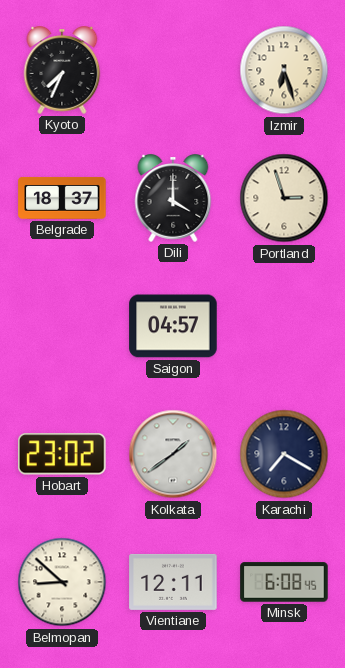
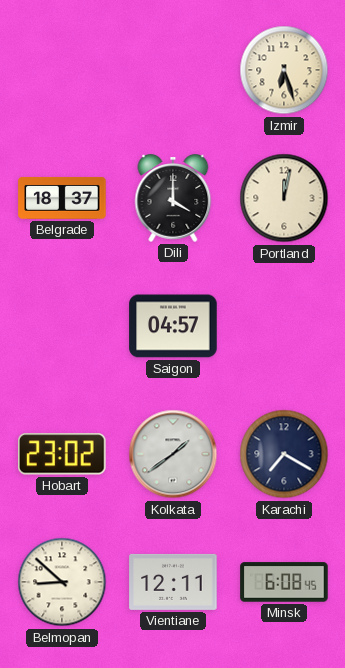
Kyoto: 7:34 -> none
Portland: 2:57 -> 12:02
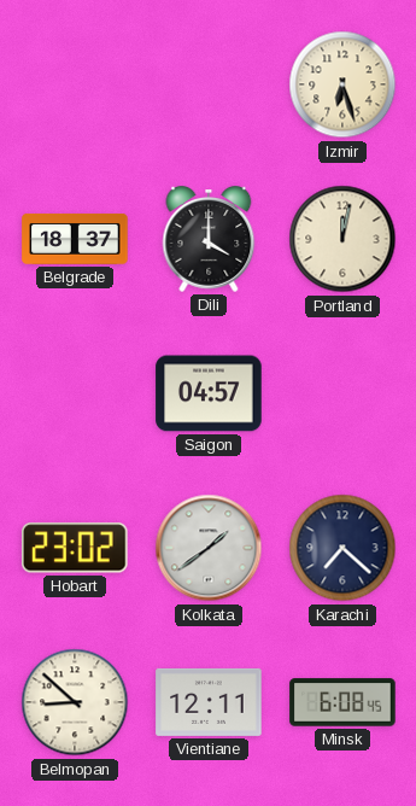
Karachi: 7:20 -> 7:22
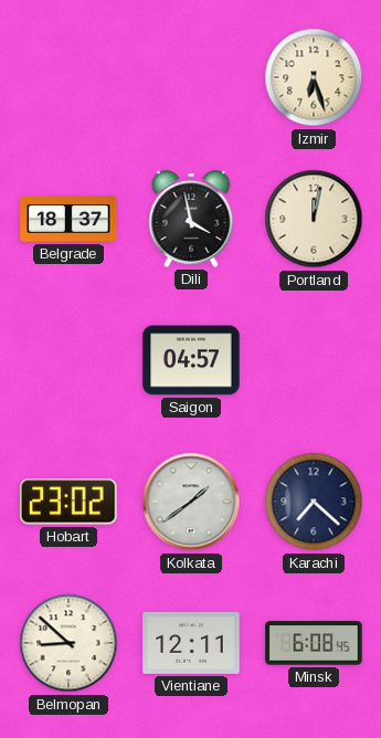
Dili: 4:00 -> 3:58
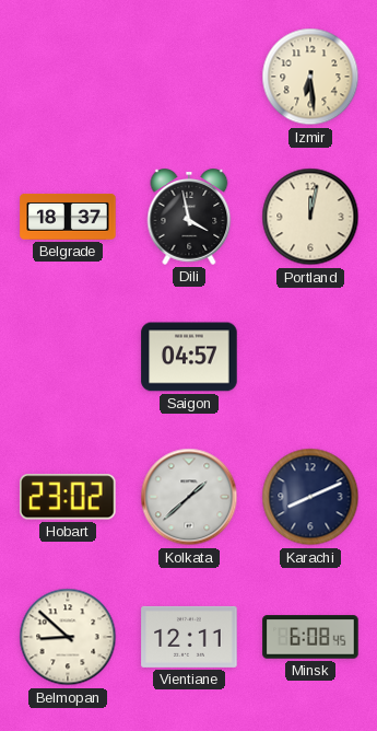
Izmir: 6:27 -> 6:29
Kolkata: 1:39 -> 1:38
Karachi: 7:22 -> 8:11
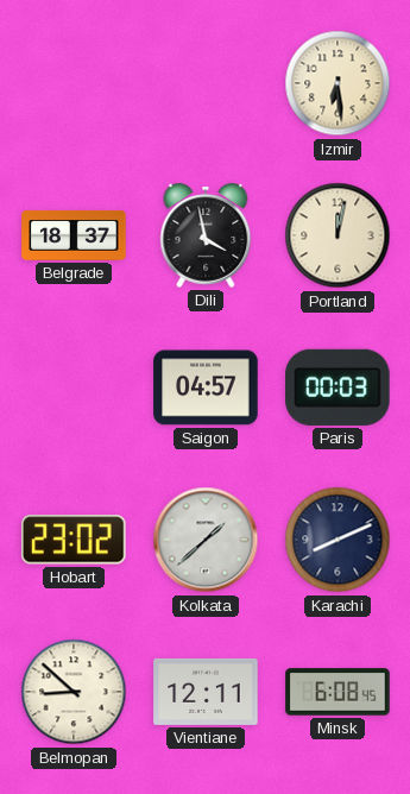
Paris: none -> 00:03
